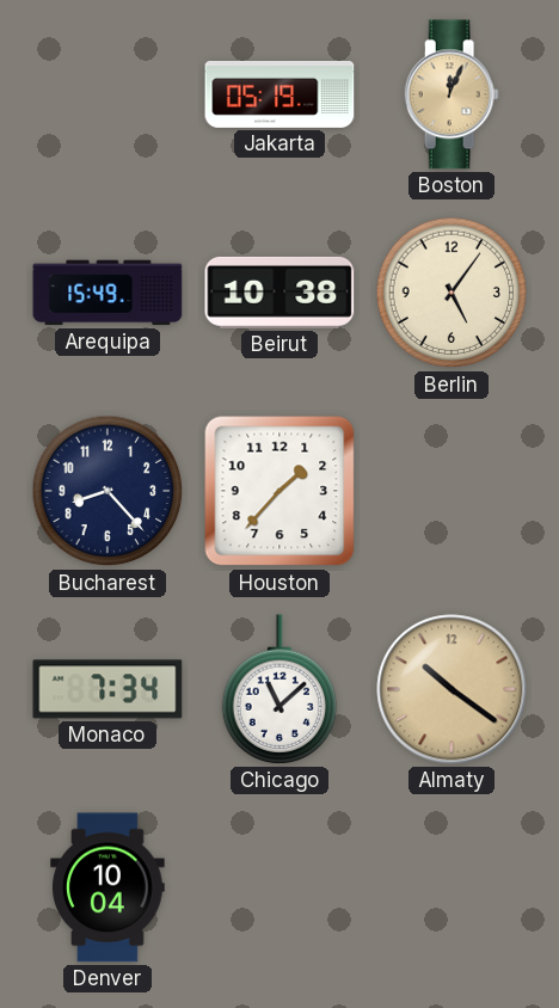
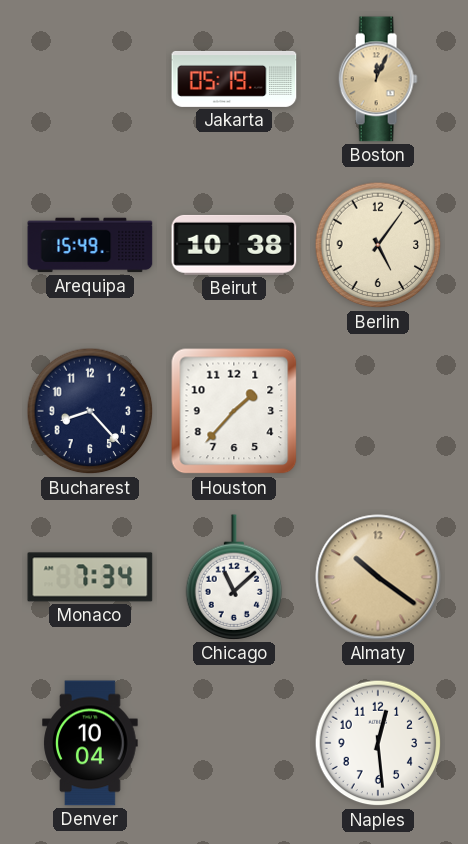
Naples: none -> 12:29
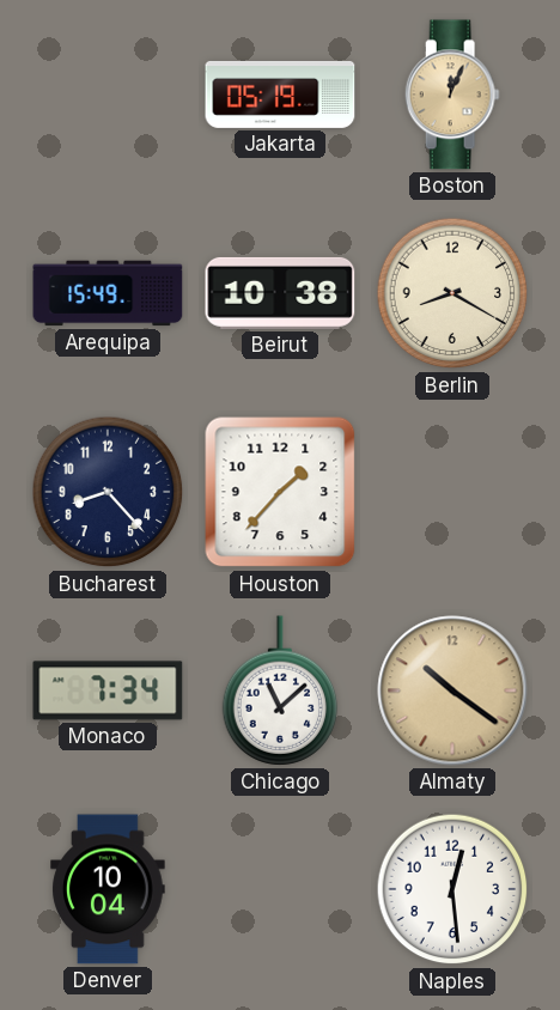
Berlin: 5:06 -> 8:20
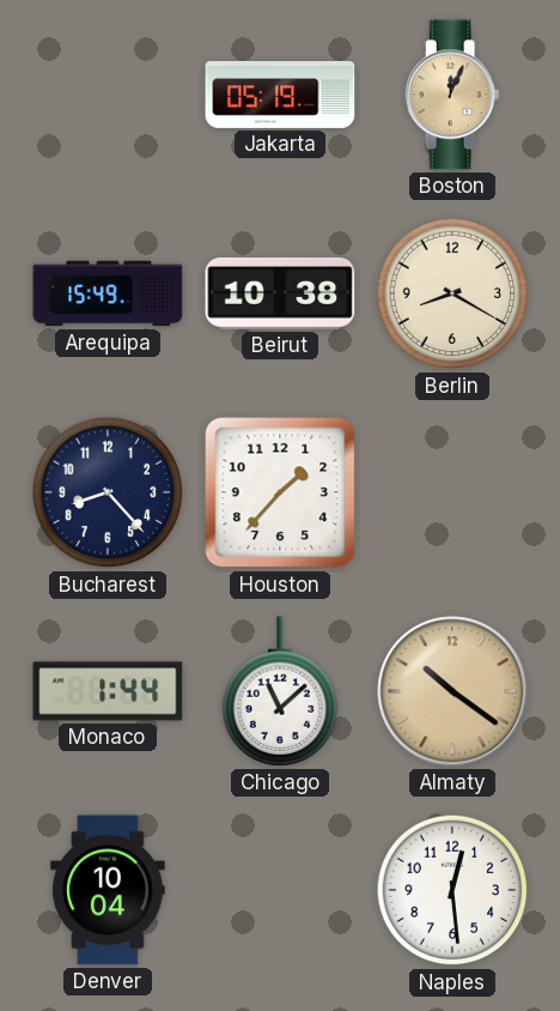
Monaco: 7:34 -> 1:44
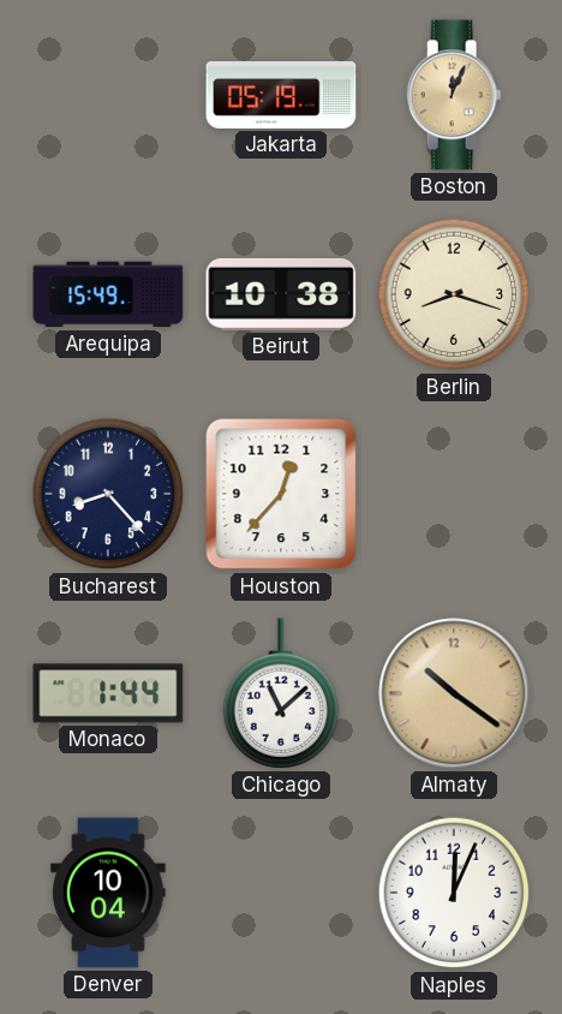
Berlin: 8:20 -> 8:18
Houston: 1:37 -> 12:37
Naples: 12:29 -> 12:04
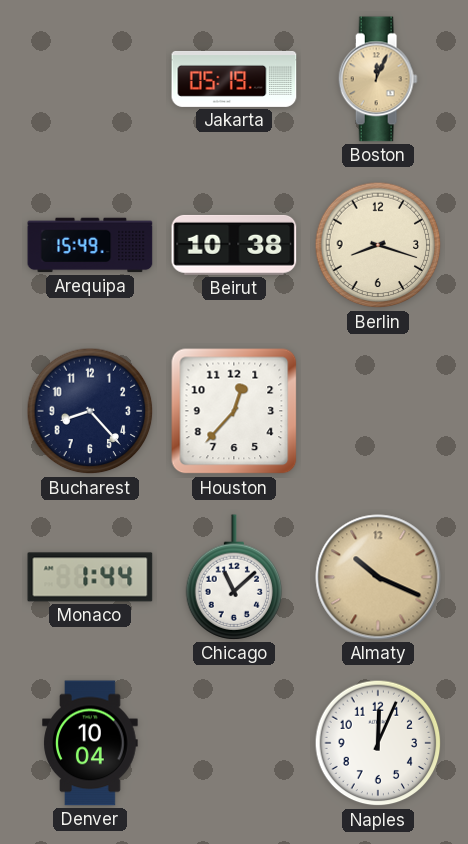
Almaty: 10:21 -> 10:19
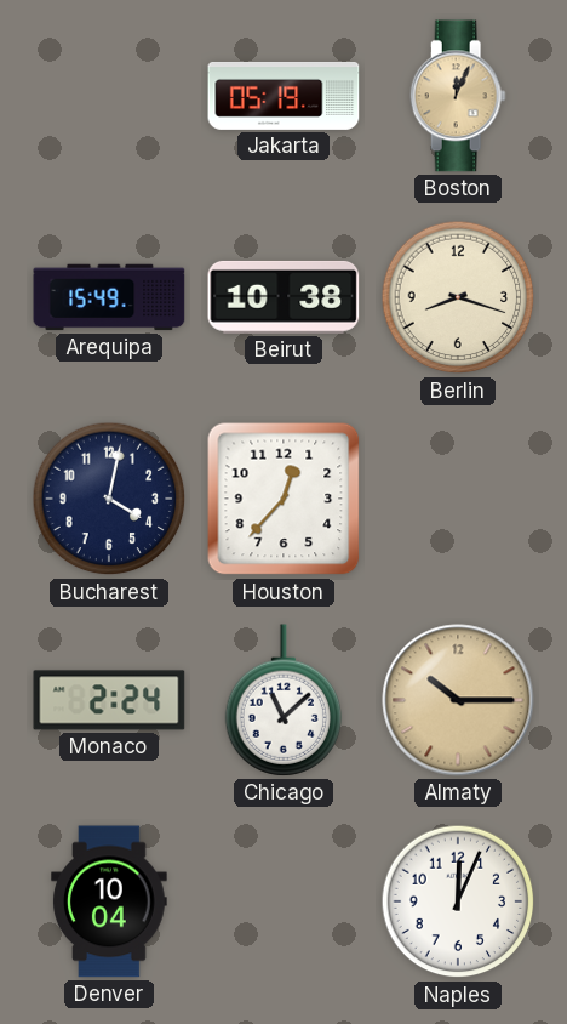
Bucharest: 8:23 -> 4:02
Monaco: 1:44 -> 2:24
Almaty: 10:19 -> 10:15
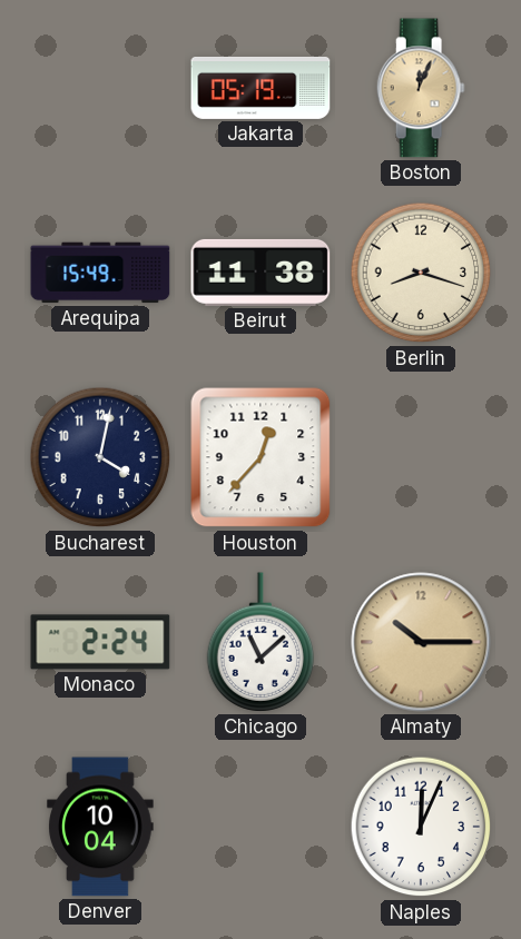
Beirut: 10:38 -> 11:38
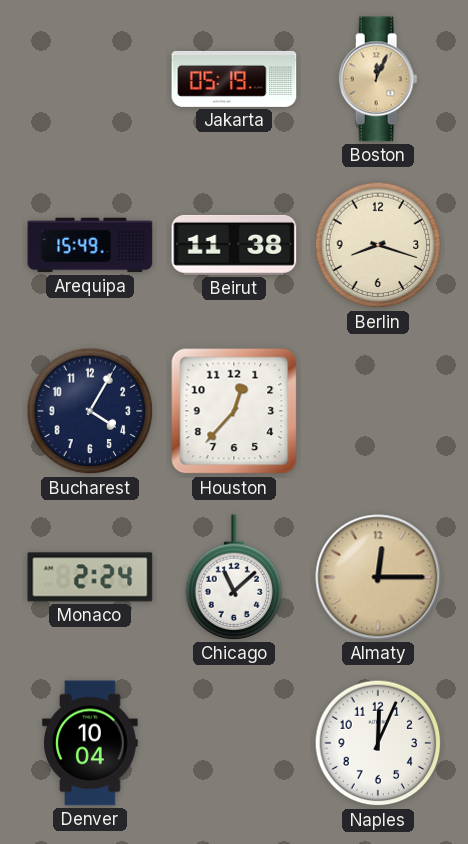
Bucharest: 4:02 -> 4:05
Almaty: 10:15 -> 12:15
